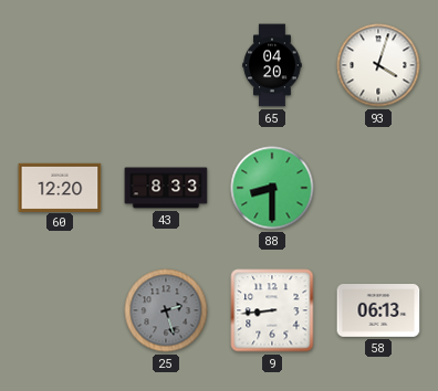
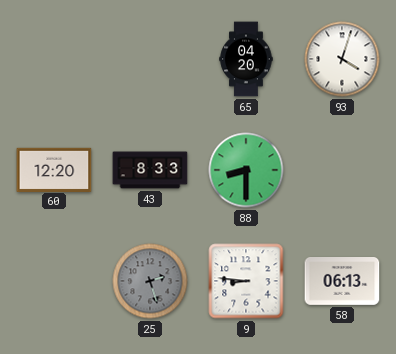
9: 8:44 -> 8:46
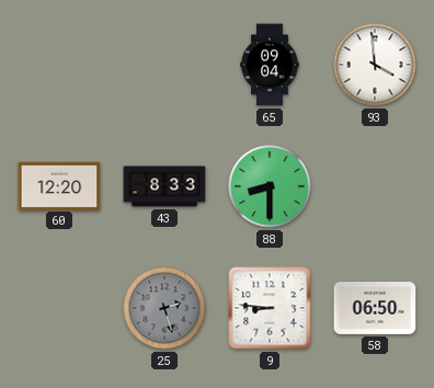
65: 04:20 -> 09:04
93: 4:03 -> 3:59
58: 06:13 -> 06:50
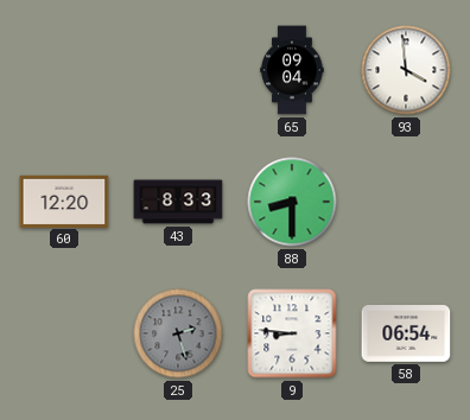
58: 06:50 -> 06:54
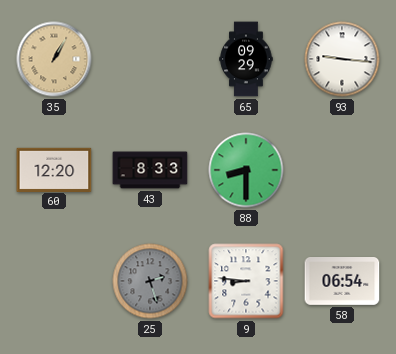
35: none -> 1:05
65: 09:04 -> 09:29
93: 3:59 -> 9:16
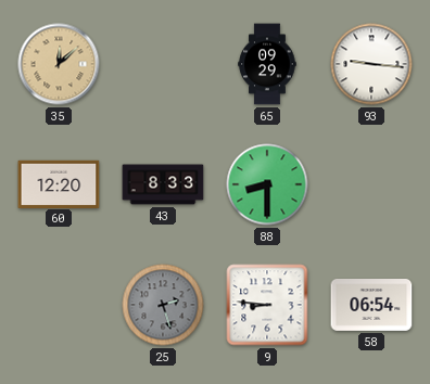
35: 1:05 -> 12:08
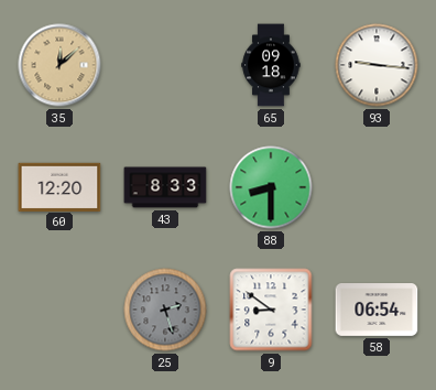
65: 09:29 -> 09:18
9: 8:46 -> 8:51
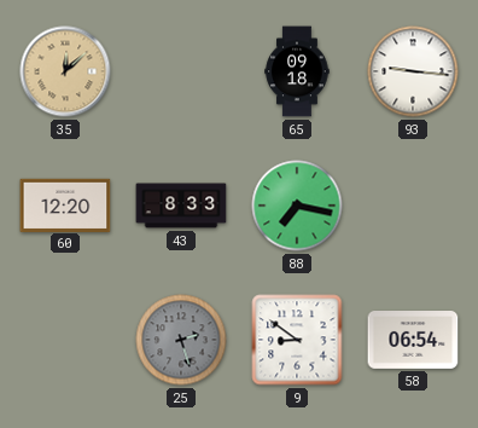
88: 8:30 -> 7:17
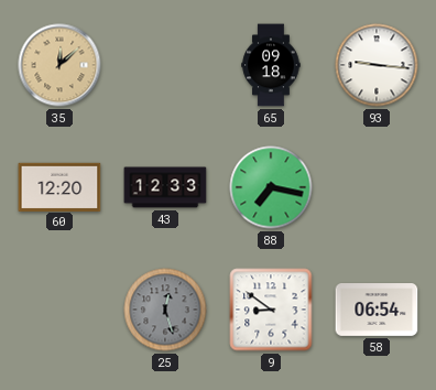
43: 8:33 -> 12:33
25: 2:27 -> 12:27
